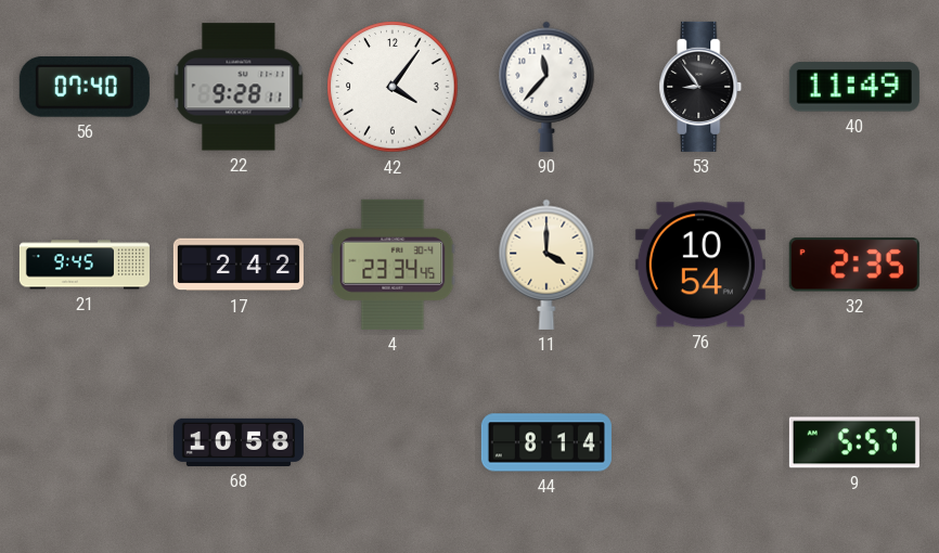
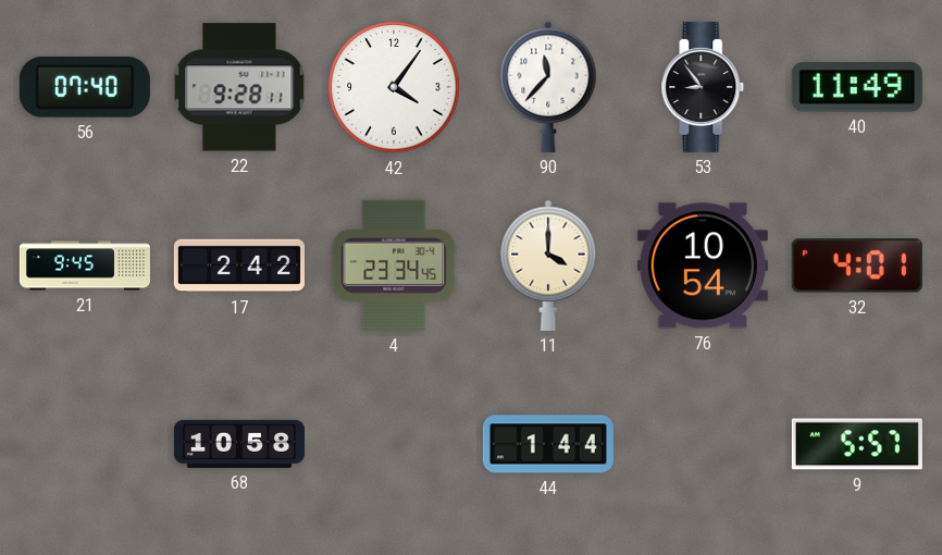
32: 2:35 -> 4:01
44: 8:14 -> 1:44
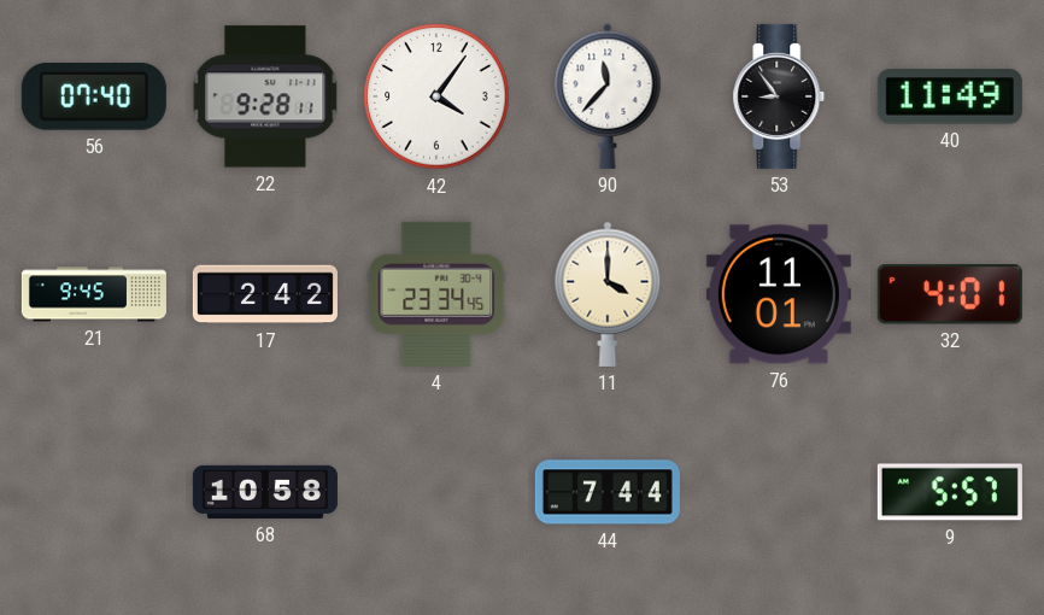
76: 10:54 -> 11:01
44: 1:44 -> 7:44
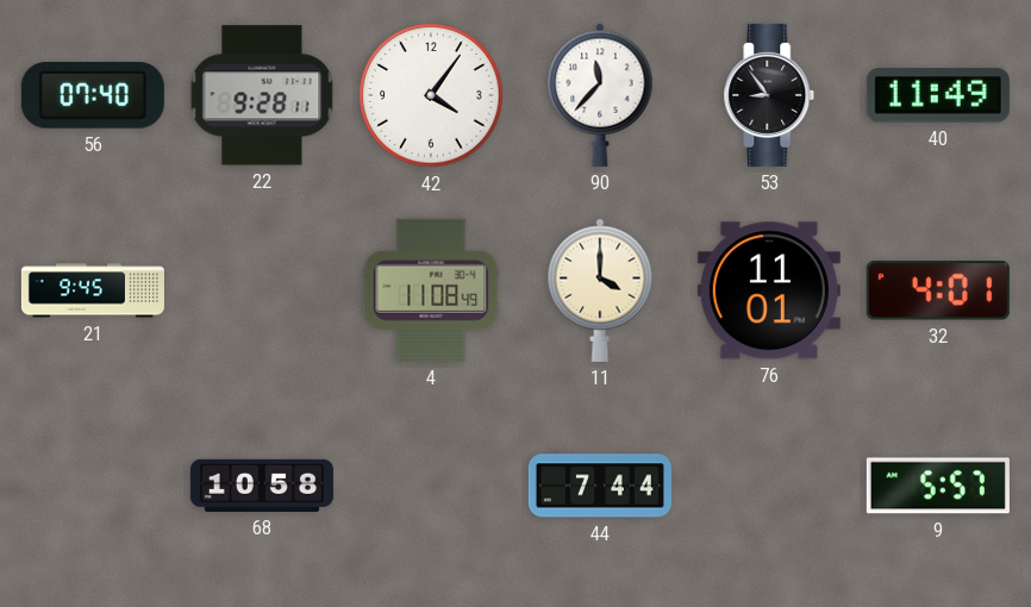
17: 2:42 -> none
4: 23:34 -> 11:08
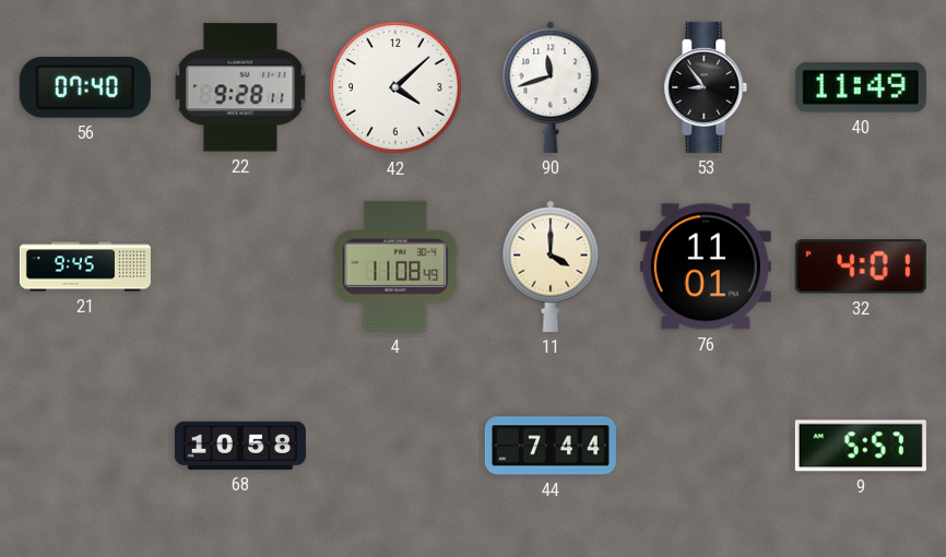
42: 4:06 -> 4:08
90: 11:37 -> 11:42
